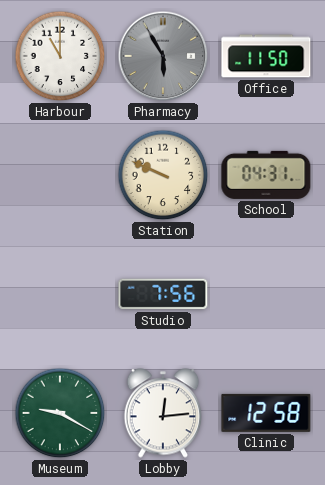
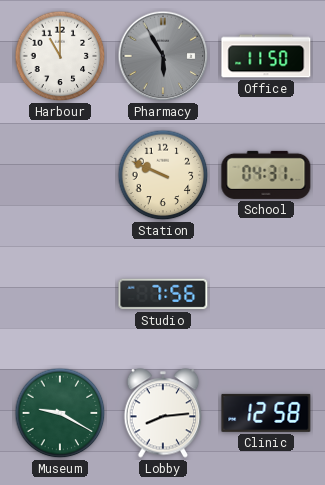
Lobby: 12:14 -> 8:14
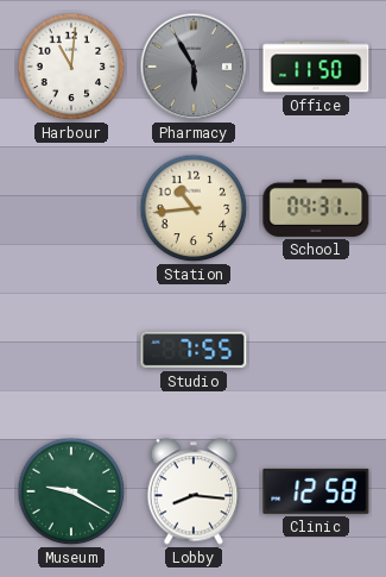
Harbour: 11:00 -> 11:01
Station: 9:49 -> 10:44
Studio: 7:56 -> 7:55
Lobby: 8:14 -> 8:16
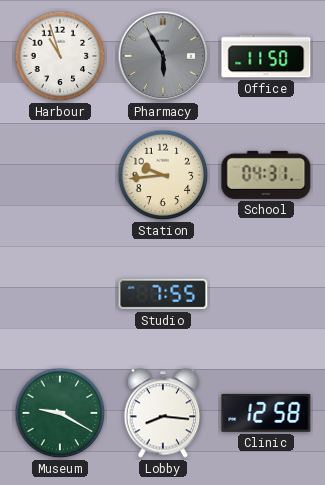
Harbour: 11:01 -> 10:57
Station: 10:44 -> 9:44
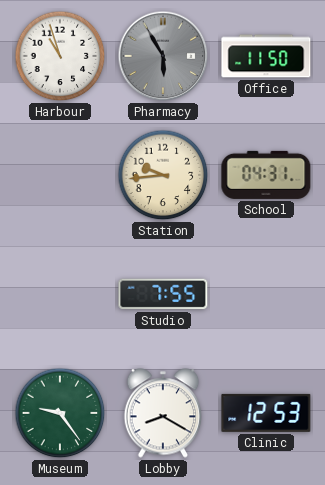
Museum: 9:20 -> 9:24
Lobby: 8:16 -> 8:20
Clinic: 12:58 -> 12:53
